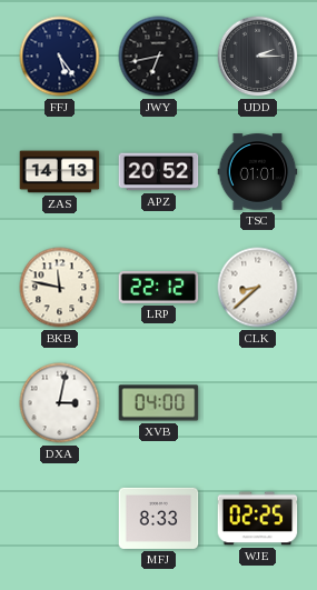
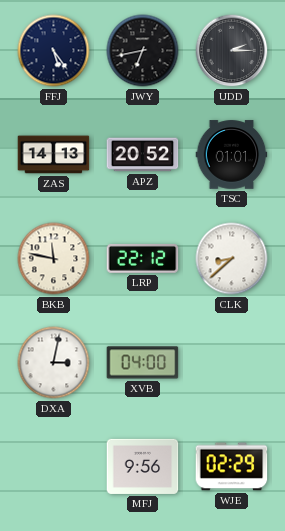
MFJ: 8:33 -> 9:56
WJE: 02:25 -> 02:29
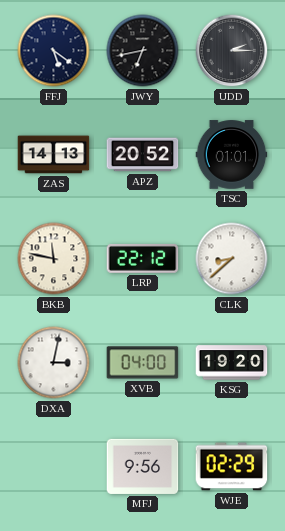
FFJ: 5:24 -> 5:21
KSG: none -> 19:20
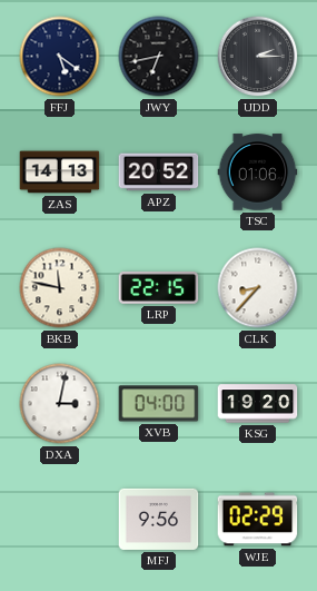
TSC: 01:01 -> 01:06
LRP: 22:12 -> 22:15
CLK: 8:38 -> 8:37
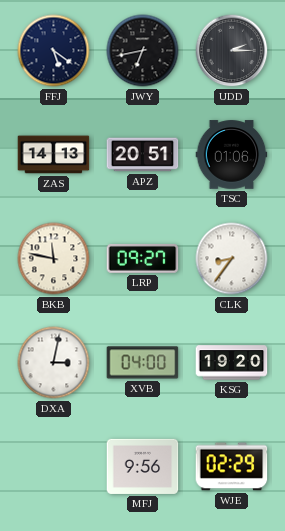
APZ: 20:52 -> 20:51
LRP: 22:15 -> 09:27
CLK: 8:37 -> 8:36
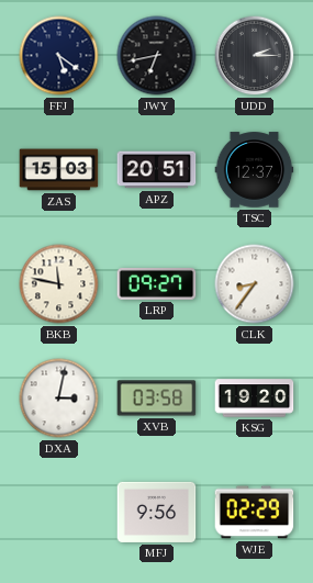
ZAS: 14:13 -> 15:03
TSC: 01:06 -> 12:37
XVB: 04:00 -> 03:58
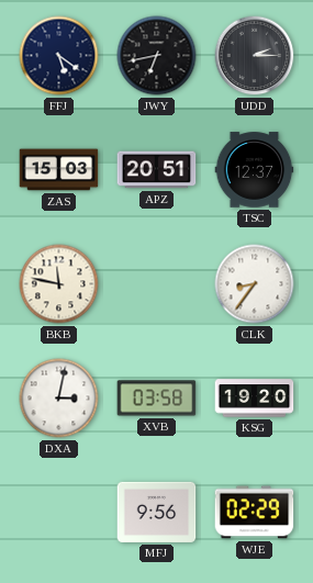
LRP: 09:27 -> none
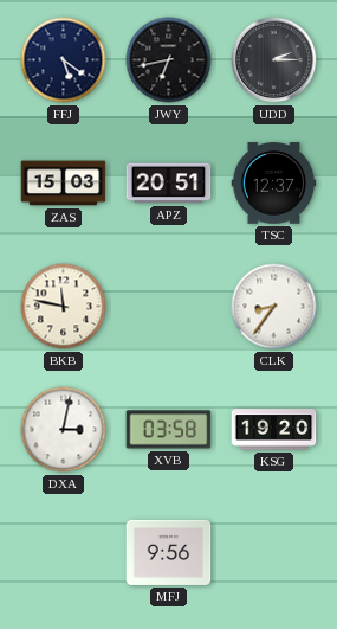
WJE: 02:29 -> none
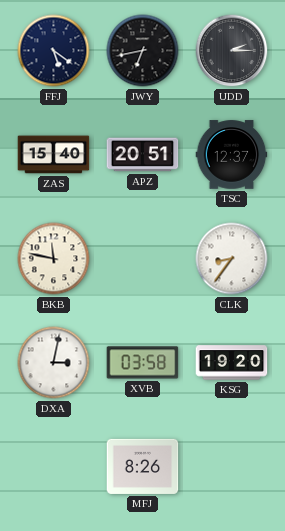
ZAS: 15:03 -> 15:40
MFJ: 9:56 -> 8:26
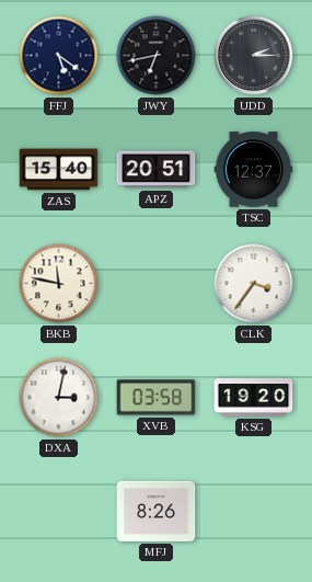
CLK: 8:36 -> 3:36
